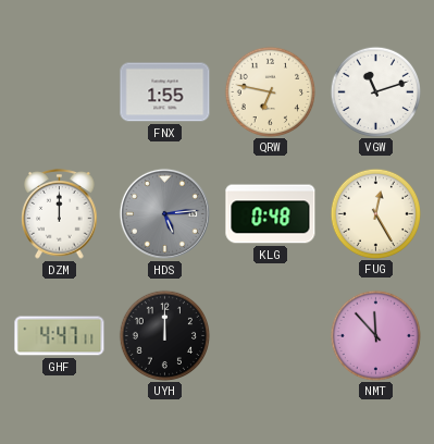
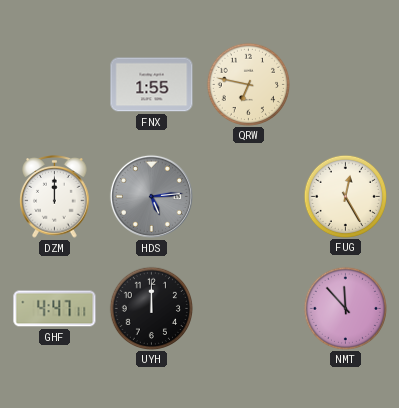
VGW: 11:12 -> none
KLG: 0:48 -> none
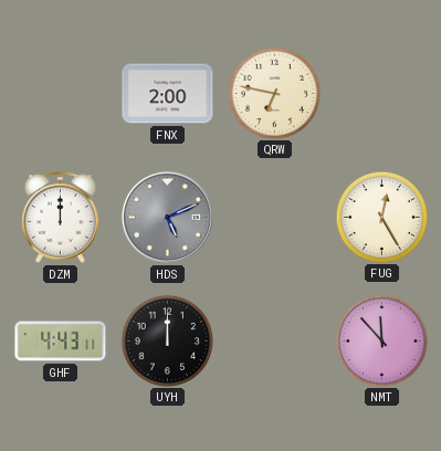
FNX: 1:55 -> 2:00
HDS: 5:14 -> 5:11
GHF: 4:47 -> 4:43
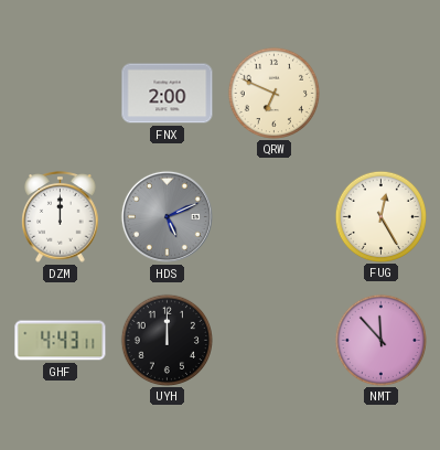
QRW: 6:47 -> 6:49
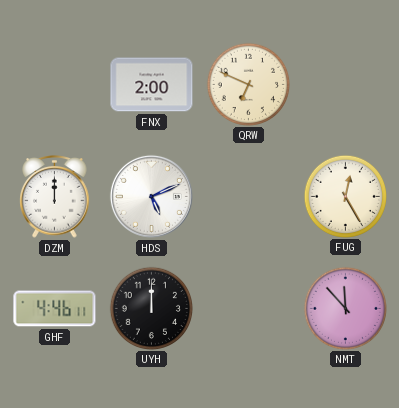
HDS dial: grey -> white
GHF: 4:43 -> 4:46
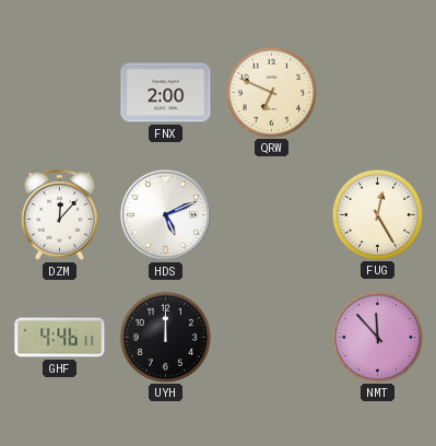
DZM: 12:00 -> 12:07
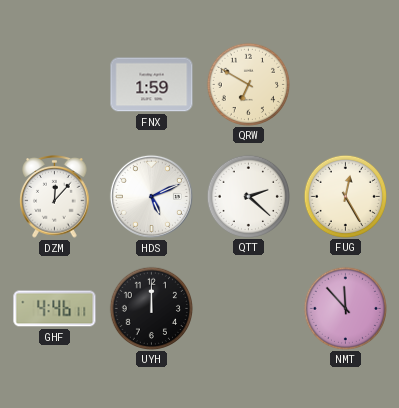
FNX: 2:00 -> 1:59
QRW: 6:49 -> 6:50
QTT: none -> 2:22
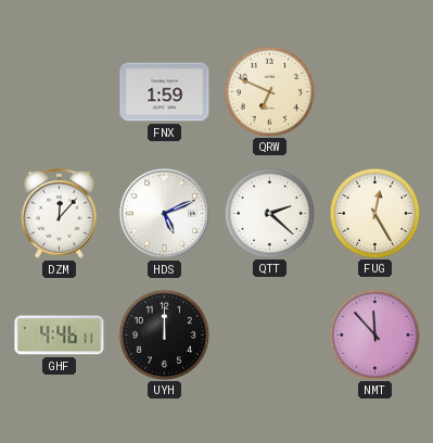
QRW: 6:50 -> 6:49
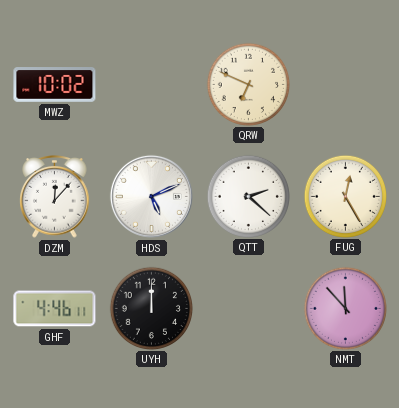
MWZ: none -> 10:02
FNX: 1:59 -> none
